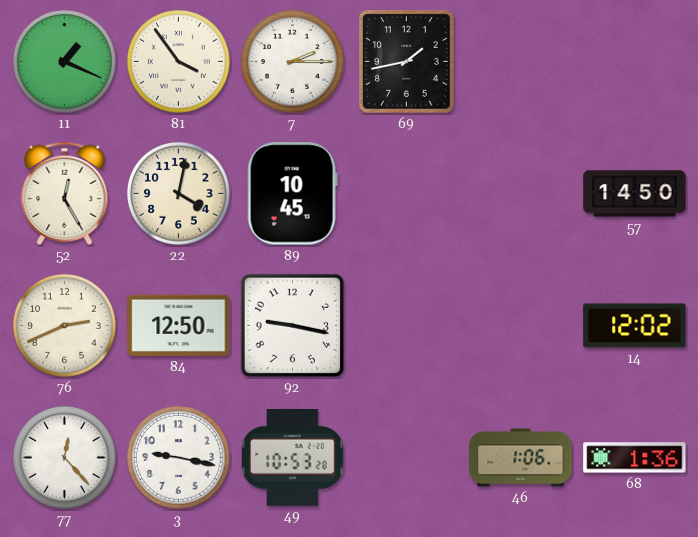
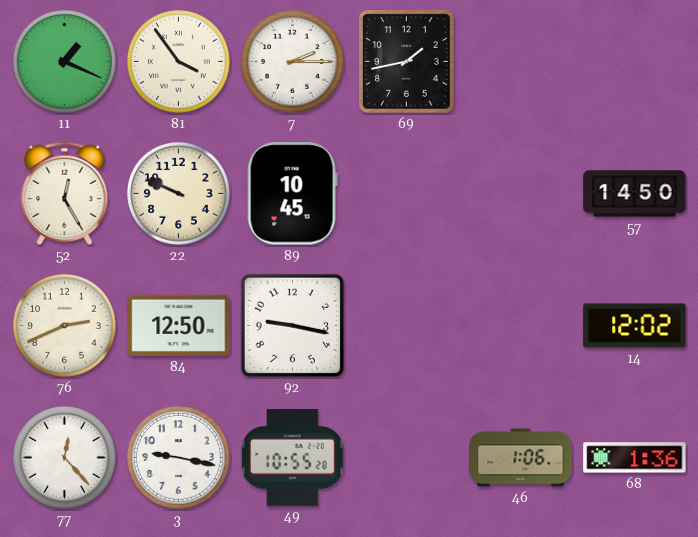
22: 4:02 -> 9:49
49: 10:53 -> 10:55
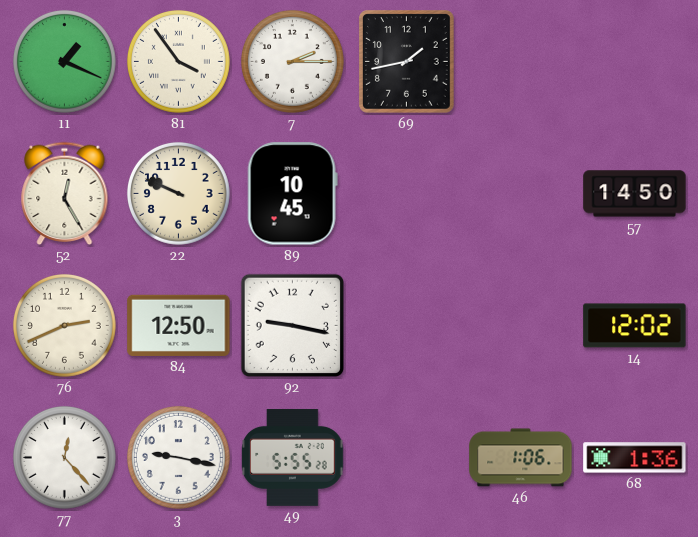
49: 10:55 -> 5:55
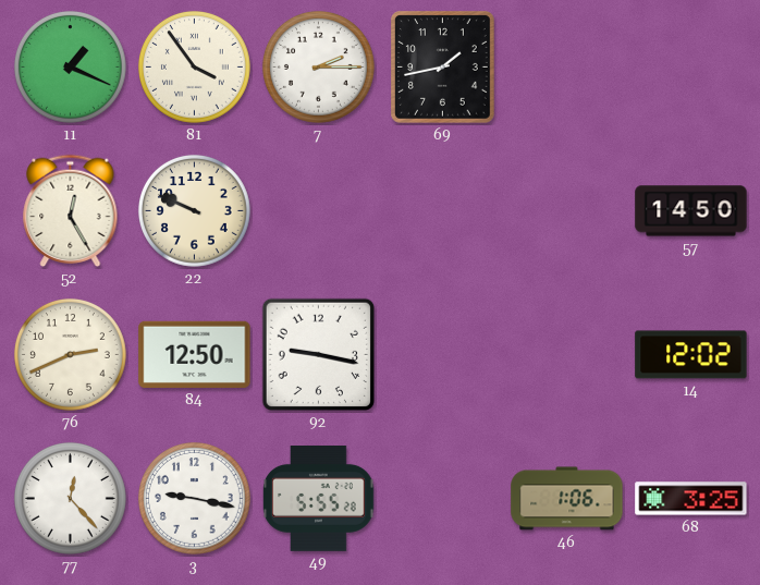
89: 10:45 -> none
68: 1:36 -> 3:25
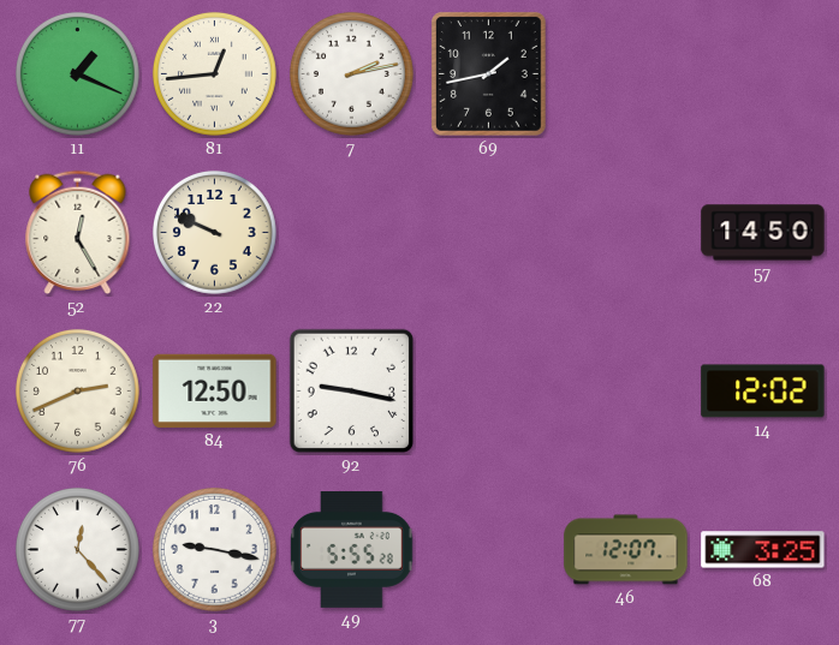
81: 3:54 -> 12:44
7: 2:15 -> 2:13
46: 1:06 -> 12:07
